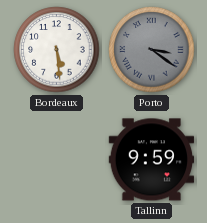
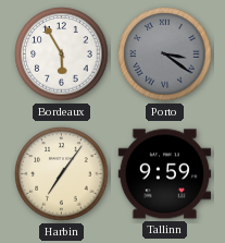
Bordeaux: 5:29 -> 5:55
Harbin: none -> 7:06
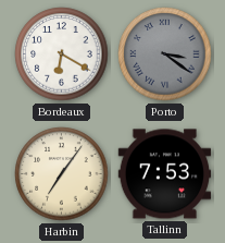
Bordeaux: 5:55 -> 6:20
Tallinn: 9:59 -> 7:53
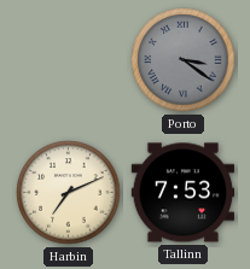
Bordeaux: 6:20 -> none
Harbin: 7:06 -> 7:11
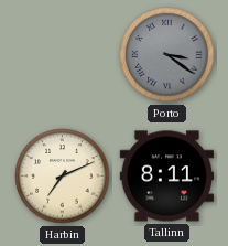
Tallinn: 7:53 -> 8:11
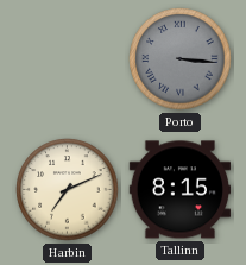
Porto: 3:21 -> 3:16
Tallinn: 8:11 -> 8:15
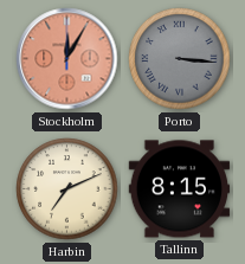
Stockholm: none -> 12:05
